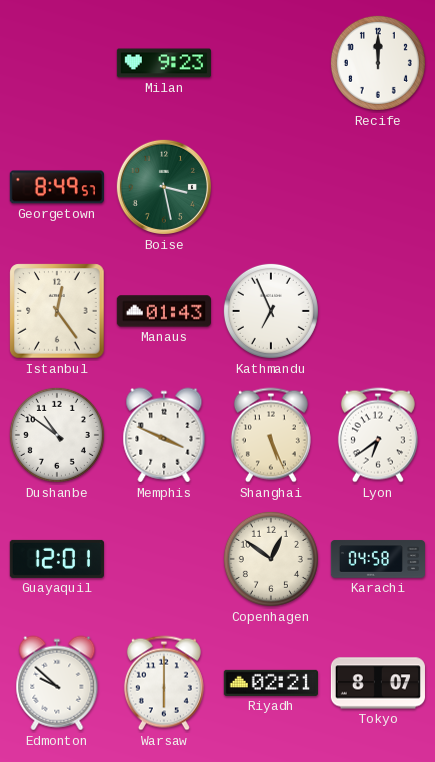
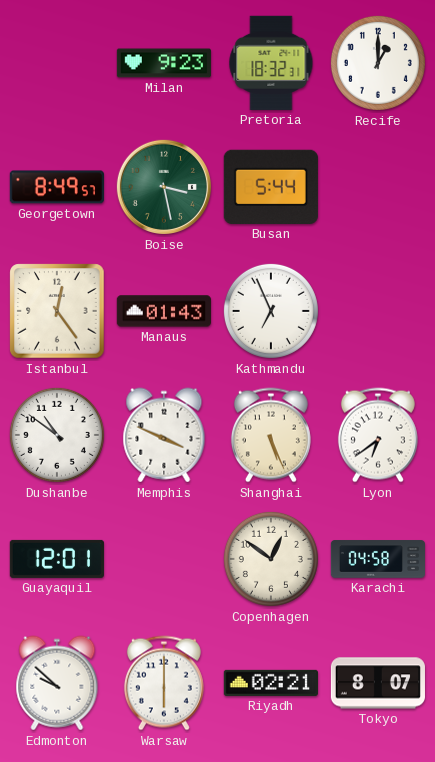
Pretoria: none -> 18:32
Recife: 12:00 -> 1:00
Busan: none -> 5:44
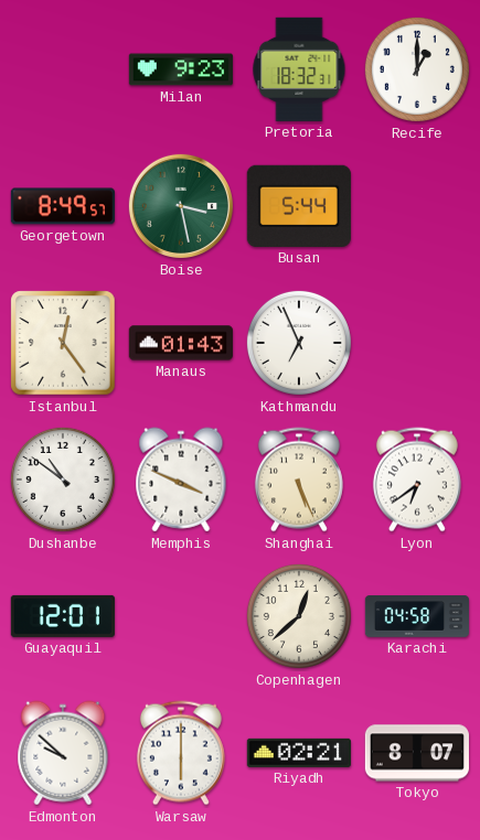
Copenhagen: 12:51 -> 12:38
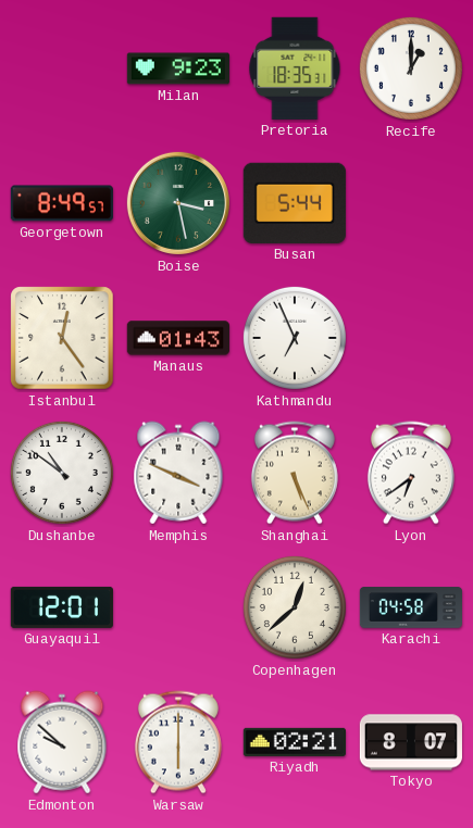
Pretoria: 18:32 -> 18:35
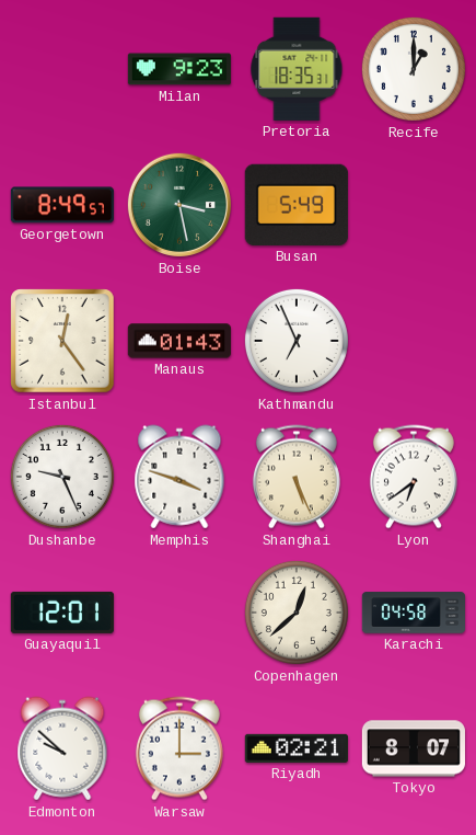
Busan: 5:44 -> 5:49
Dushanbe: 10:51 -> 9:26
Memphis: 3:49 -> 3:48
Warsaw: 6:00 -> 3:00
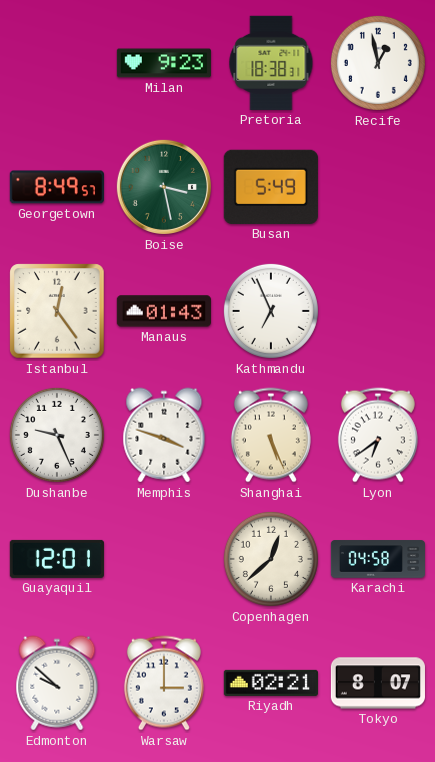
Pretoria: 18:35 -> 18:38
Recife: 1:00 -> 12:58
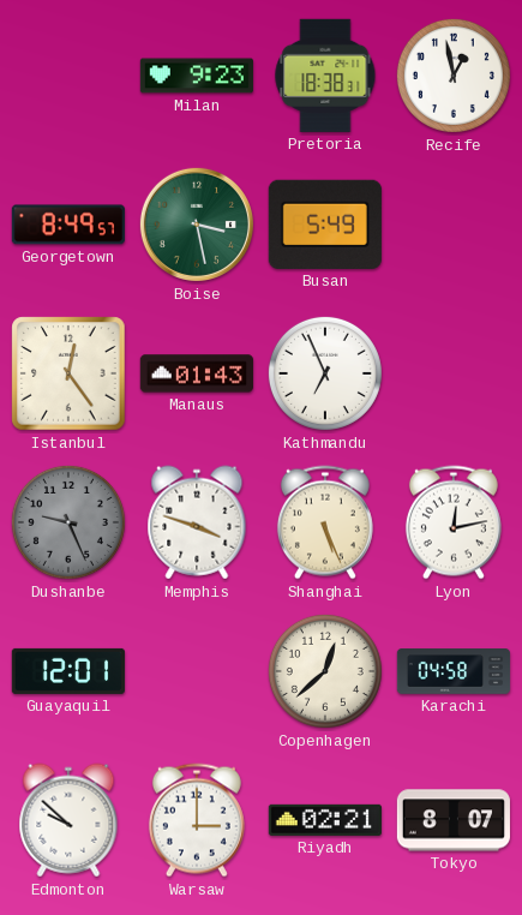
Dushanbe dial: white -> grey
Lyon: 6:39 -> 12:13
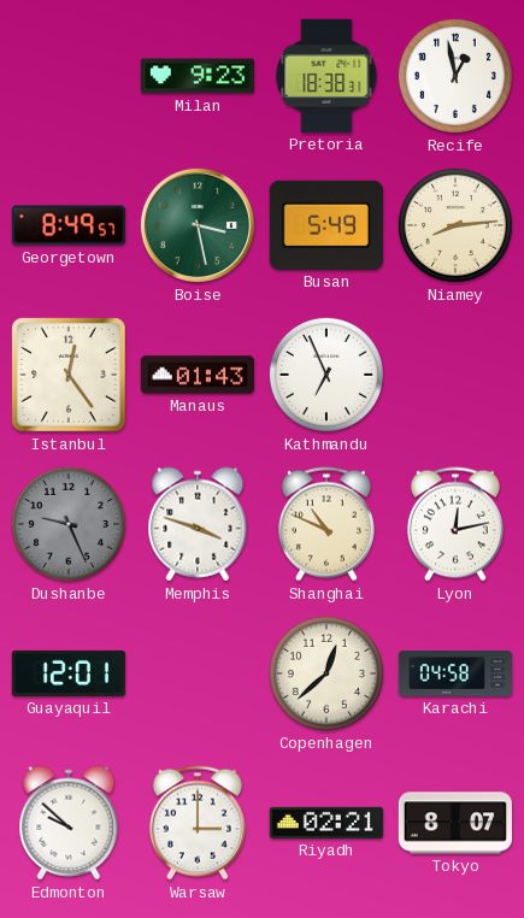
Niamey: none -> 8:14
Shanghai: 5:26 -> 10:49
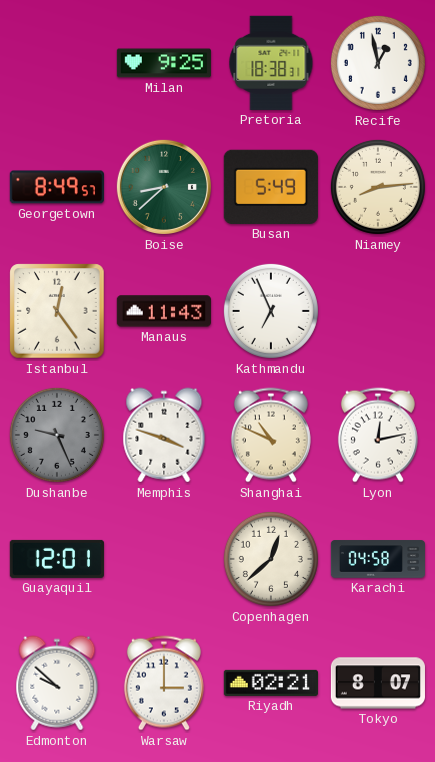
Milan: 9:23 -> 9:25
Boise: 3:28 -> 8:38
Manaus: 01:43 -> 11:43
